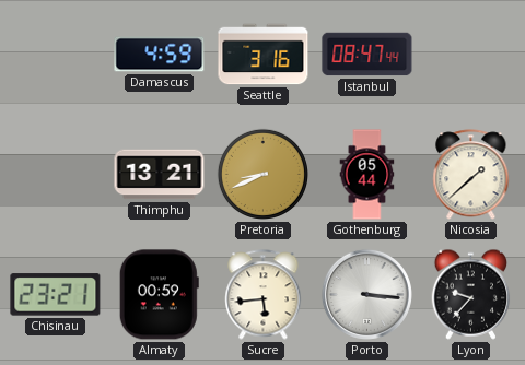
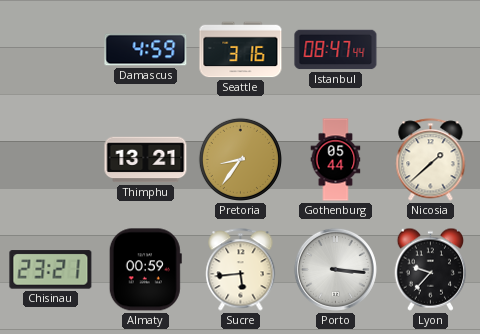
Pretoria: 8:41 -> 8:36
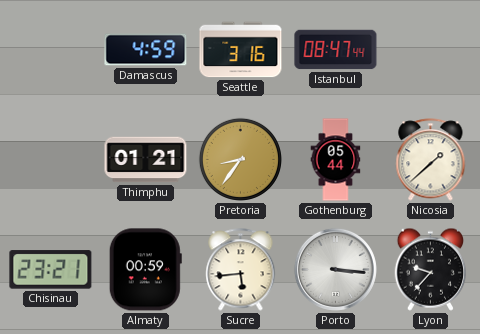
Thimphu: 13:21 -> 01:21
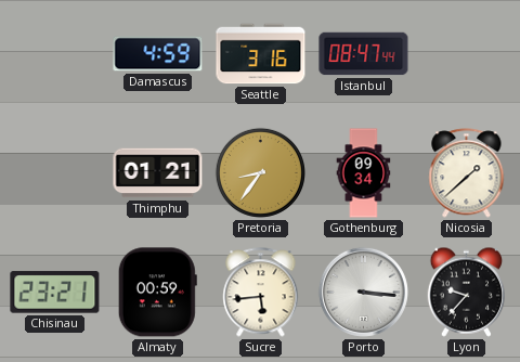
Gothenburg: 05:44 -> 09:34
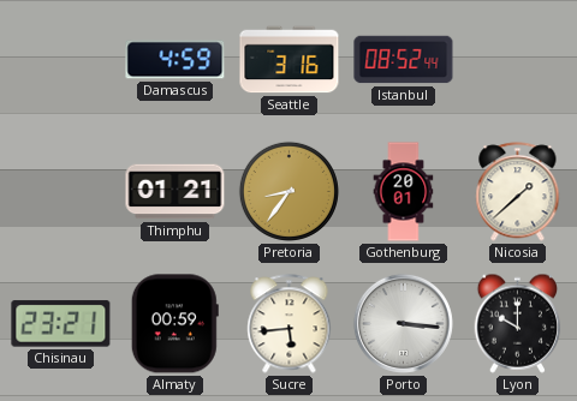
Istanbul: 08:47 -> 08:52
Gothenburg: 09:34 -> 20:01
Lyon: 9:37 -> 10:00
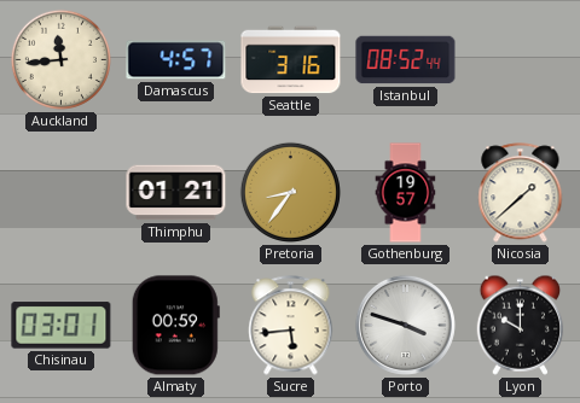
Auckland: none -> 11:44
Damascus: 4:59 -> 4:57
Gothenburg: 20:01 -> 19:57
Chisinau: 23:21 -> 03:01
Porto: 3:16 -> 3:48
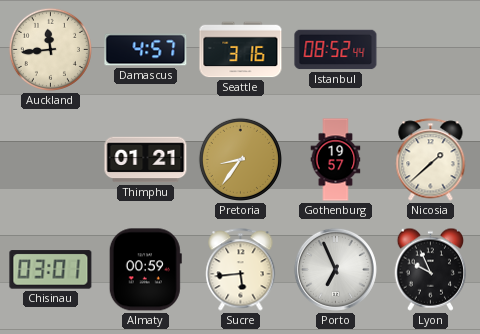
Porto: 3:48 -> 6:56
Lyon: 10:00 -> 9:56
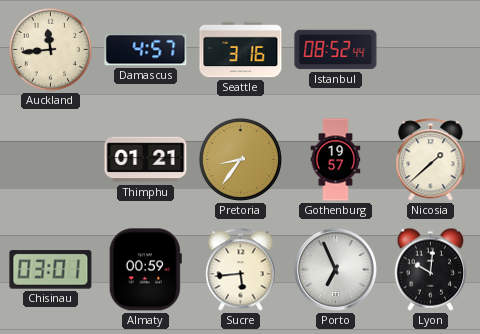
Lyon: 9:56 -> 10:01
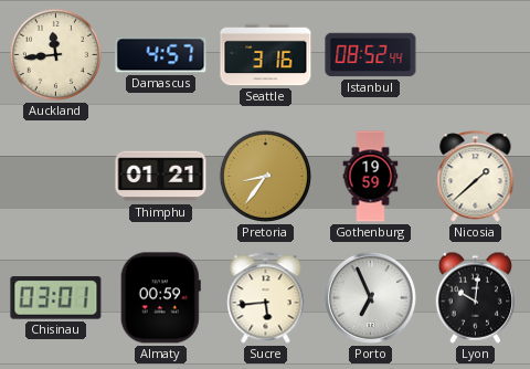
Gothenburg: 19:57 -> 19:59
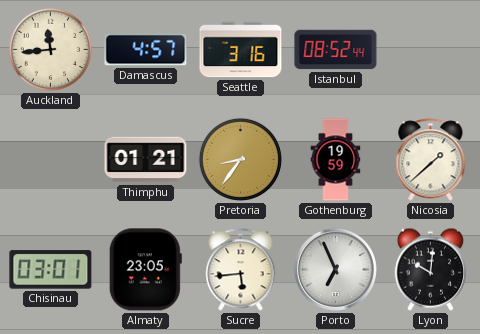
Almaty: 00:59 -> 23:05
